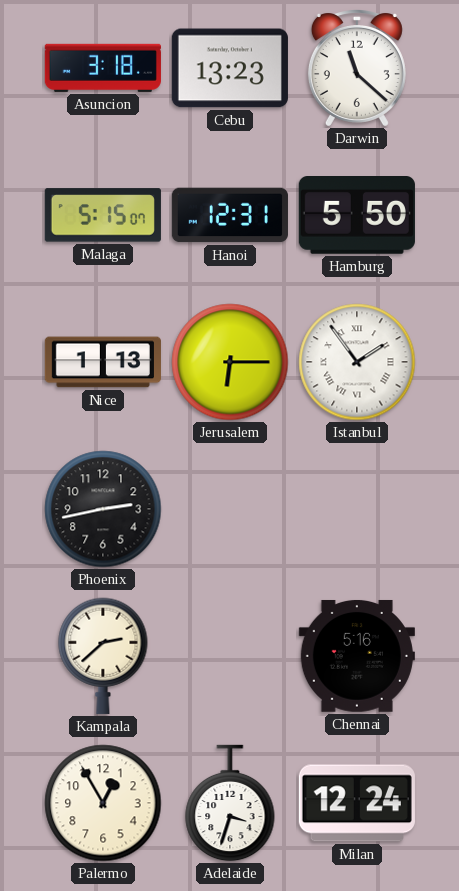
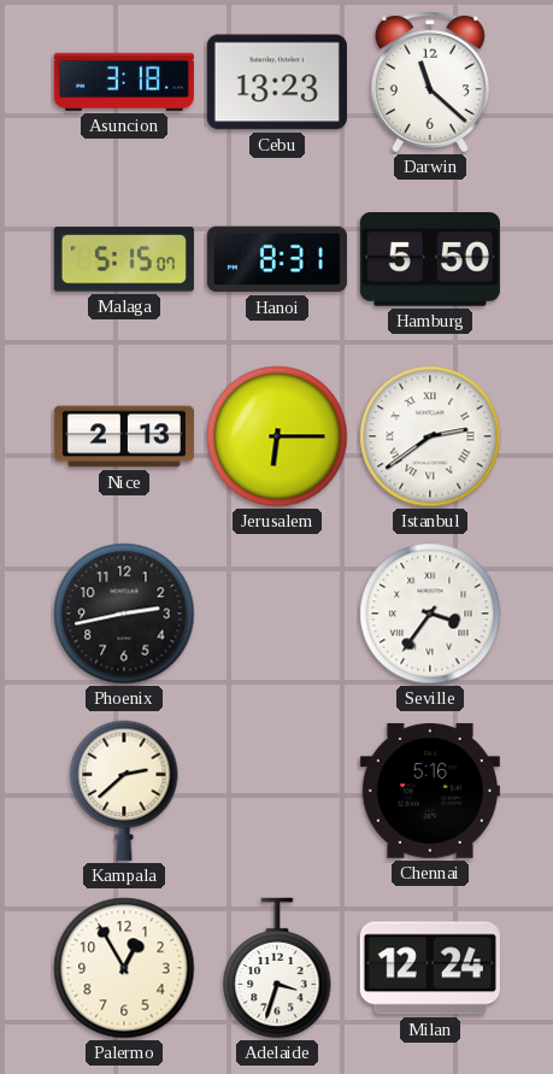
Hanoi: 12:31 -> 8:31
Nice: 1:13 -> 2:13
Istanbul: 1:54 -> 2:39
Seville: none -> 3:36
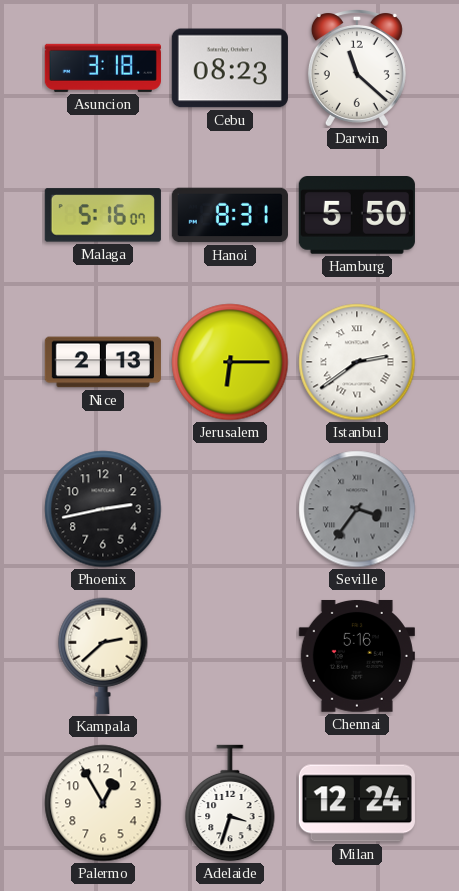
Cebu: 13:23 -> 08:23
Malaga: 5:15 -> 5:16
Seville dial: white -> grey
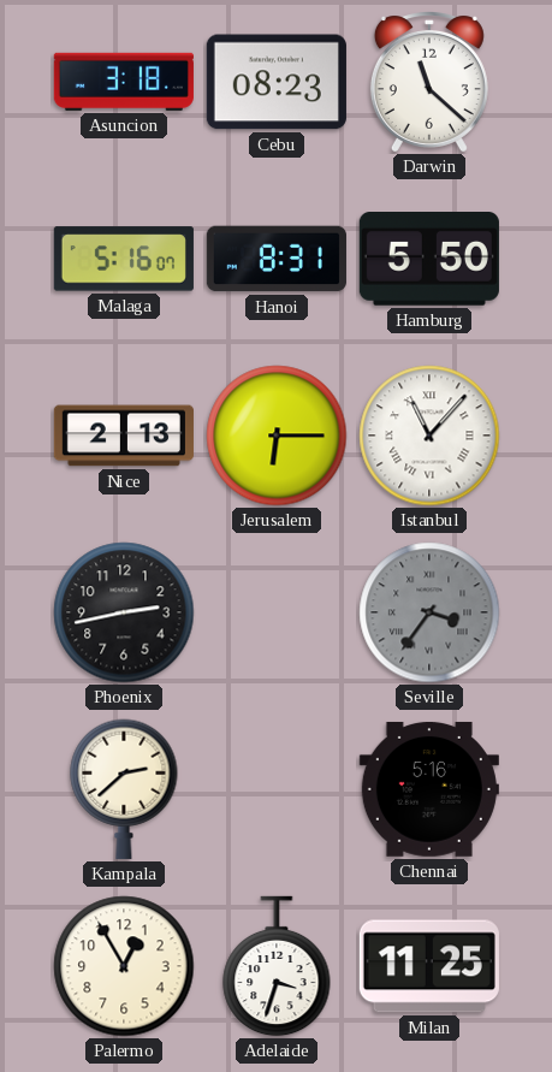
Istanbul: 2:39 -> 11:07
Milan: 12:24 -> 11:25
